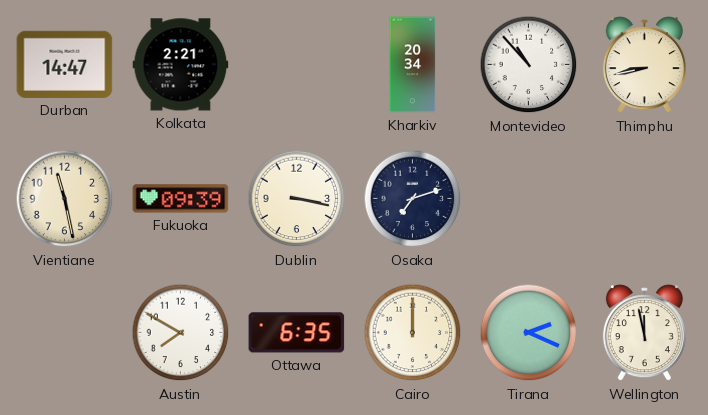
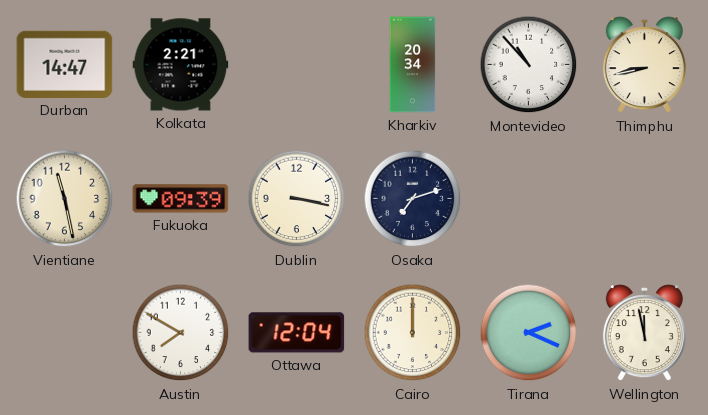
Ottawa: 6:35 -> 12:04
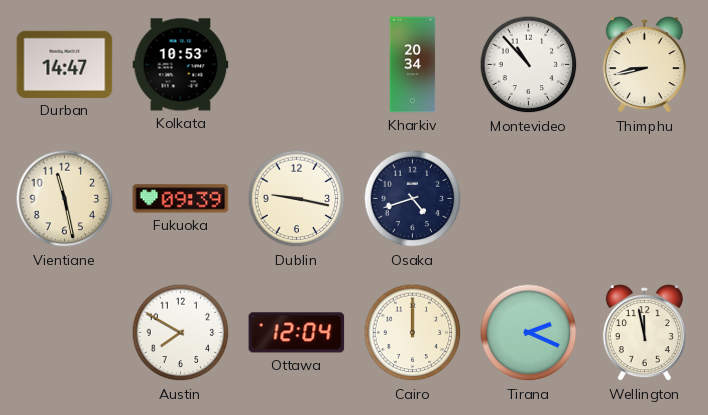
Kolkata: 2:21 -> 10:53
Dublin: 3:17 -> 9:17
Osaka: 7:12 -> 4:42
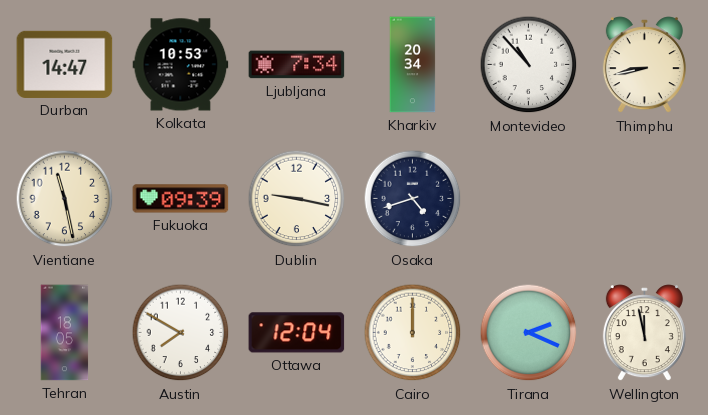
Ljubljana: none -> 7:34
Tehran: none -> 18:05
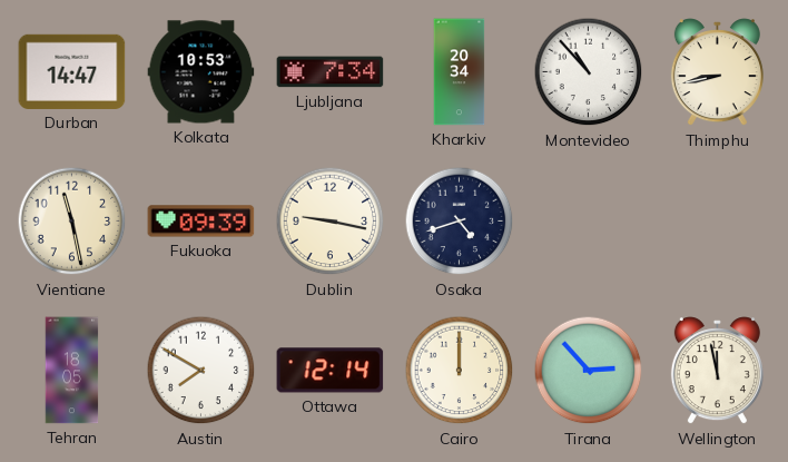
Ottawa: 12:04 -> 12:14
Tirana: 2:19 -> 2:53
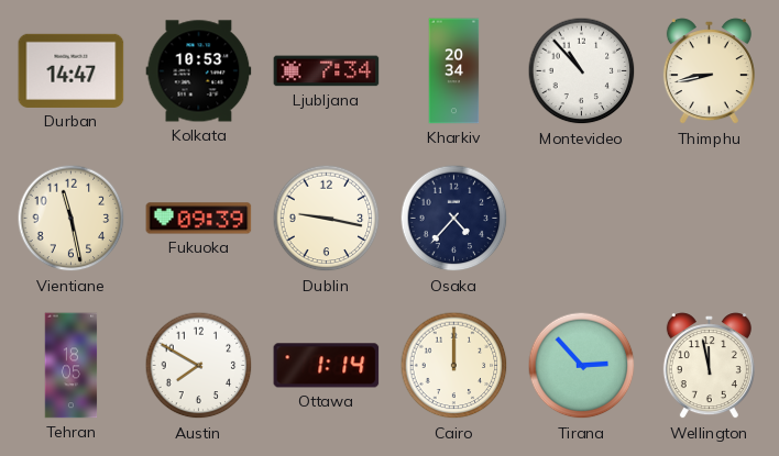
Osaka: 4:42 -> 4:37
Ottawa: 12:14 -> 1:14
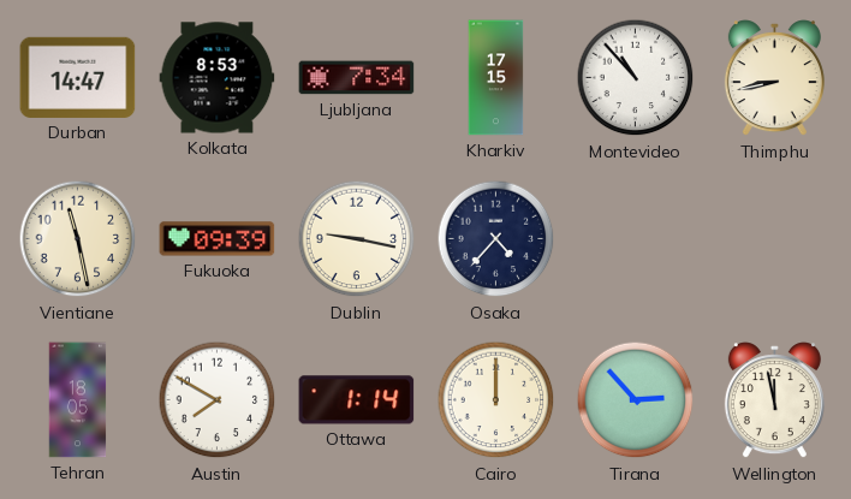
Kolkata: 10:53 -> 8:53
Kharkiv: 20:34 -> 17:15
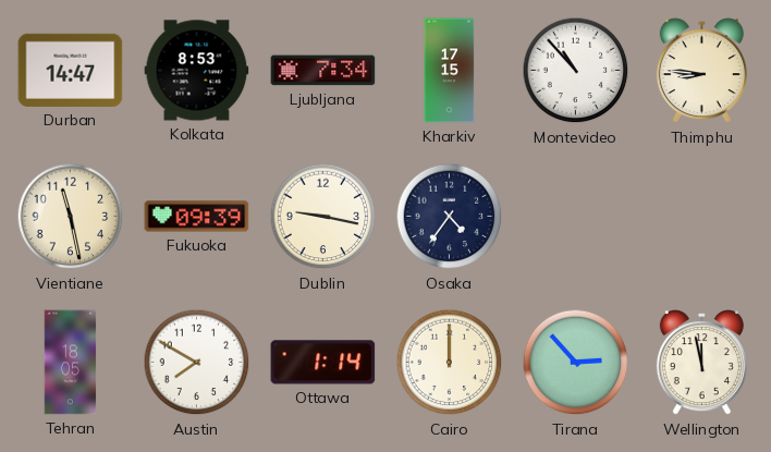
Thimphu: 8:43 -> 8:46
Osaka: 4:37 -> 4:36
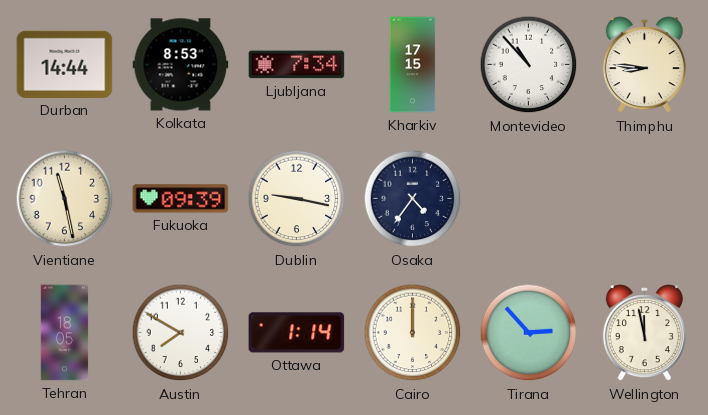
Durban: 14:47 -> 14:44
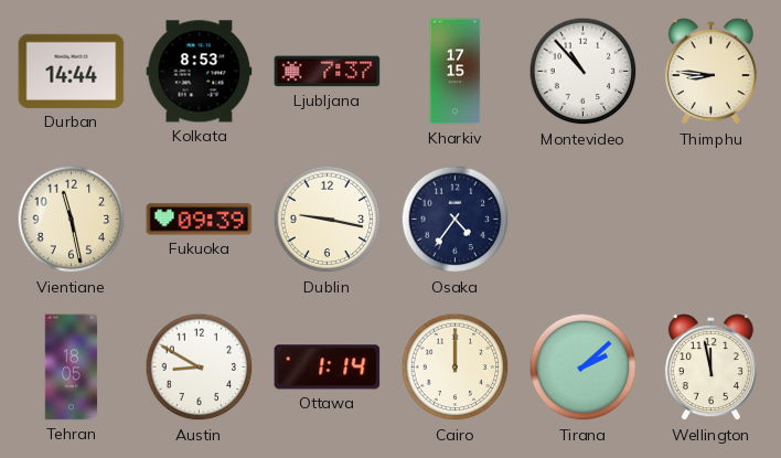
Ljubljana: 7:34 -> 7:37
Austin: 7:50 -> 8:50
Tirana: 2:53 -> 2:08
